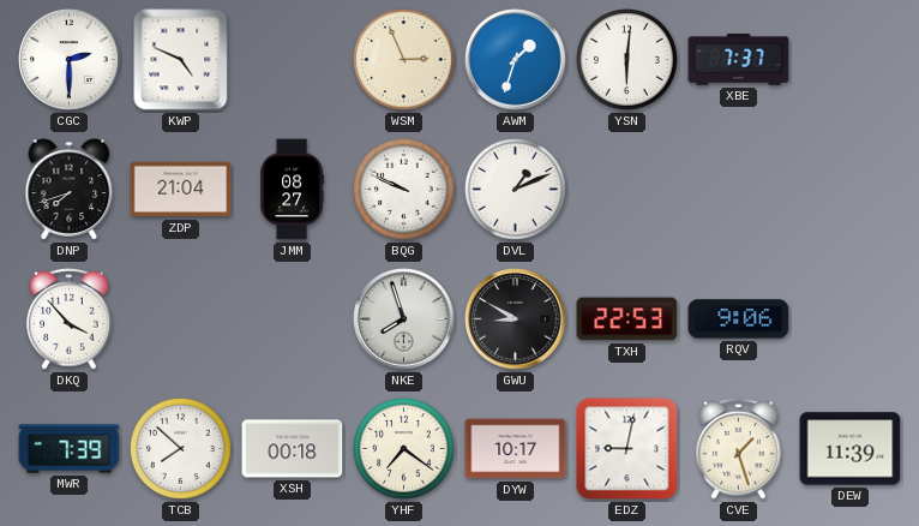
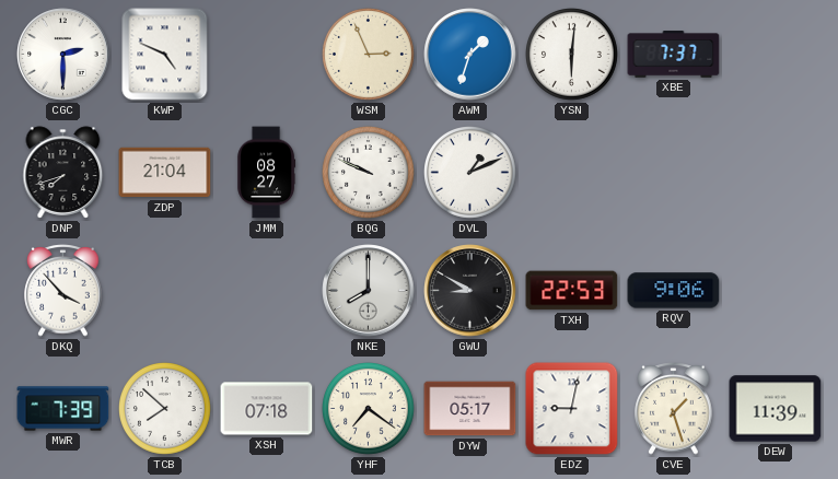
NKE: 7:57 -> 8:00
XSH: 00:18 -> 07:18
DYW: 10:17 -> 05:17
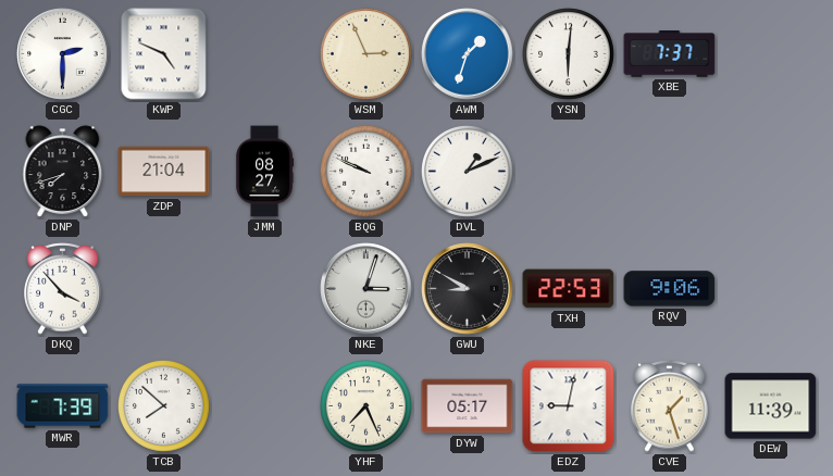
NKE: 8:00 -> 3:03
XSH: 07:18 -> none
YHF: 7:21 -> 7:26
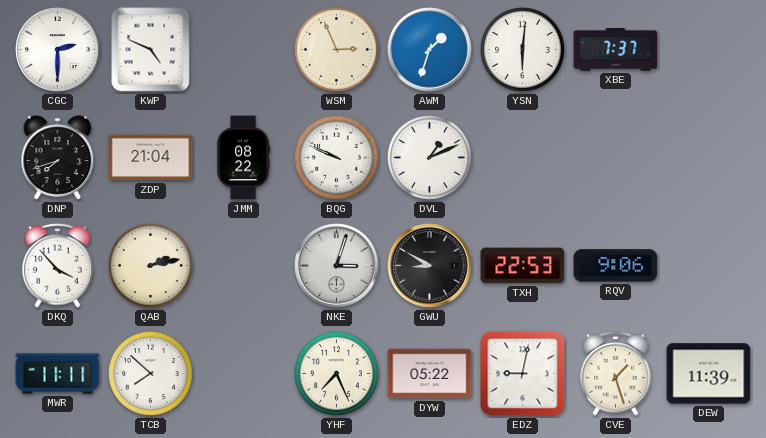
JMM: 08:27 -> 08:22
QAB: none -> 2:13
MWR: 7:39 -> 11:11
DYW: 05:17 -> 05:22
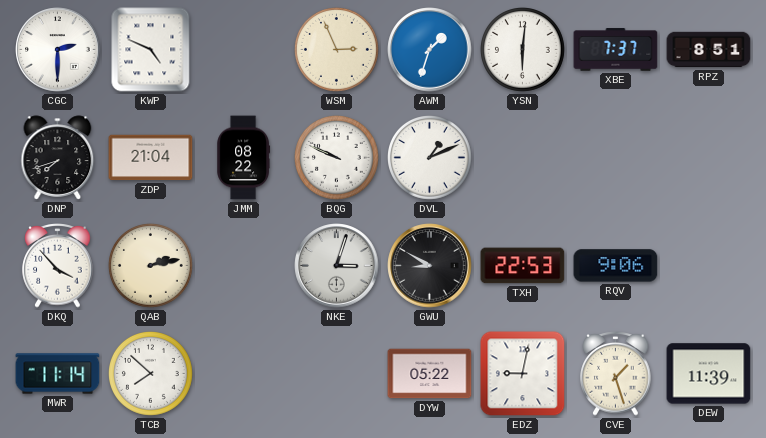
RPZ: none -> 8:51
MWR: 11:11 -> 11:14
YHF: 7:26 -> none
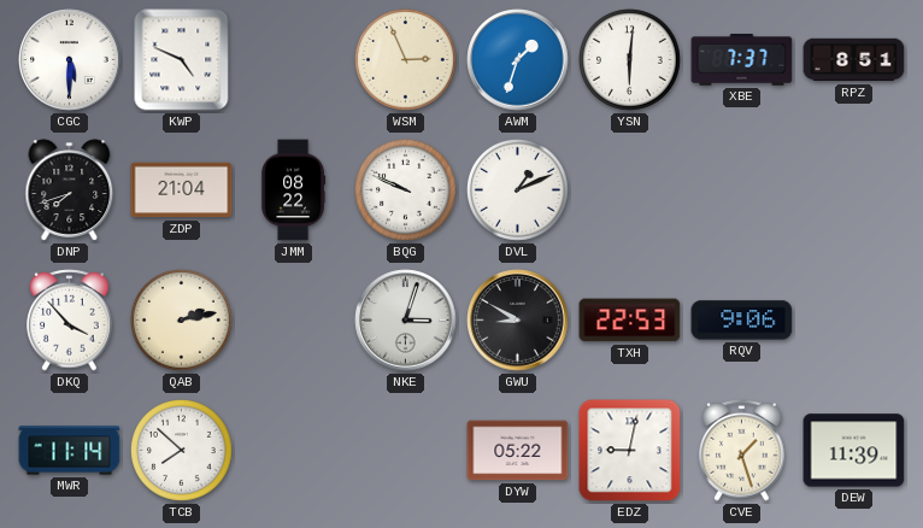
CGC: 2:30 -> 5:30
